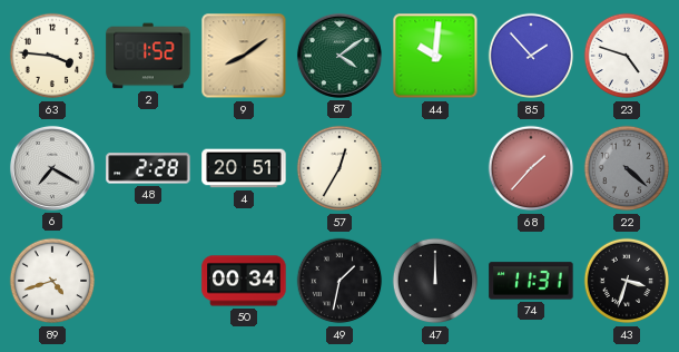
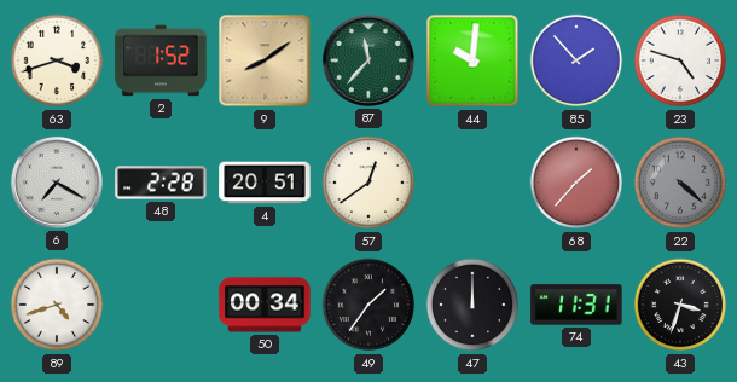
63: 3:46 -> 3:42
87: 4:09 -> 11:37
57: 12:35 -> 12:39
49: 1:32 -> 1:36
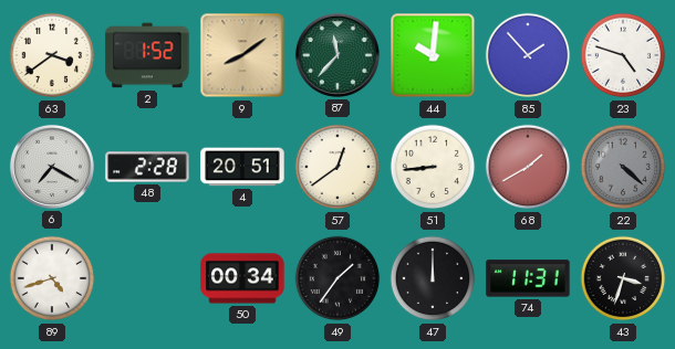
63: 3:42 -> 3:39
51: none -> 8:44
68: 1:37 -> 1:40
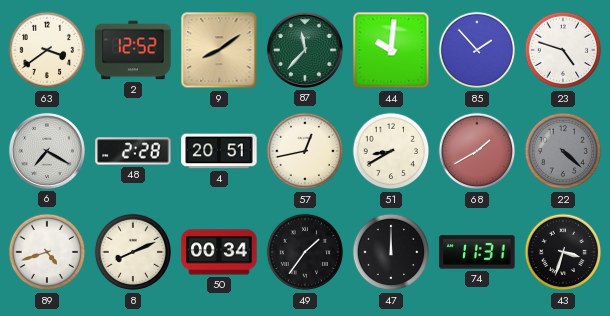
2: 1:52 -> 12:52
57: 12:39 -> 12:43
51: 8:44 -> 8:40
8: none -> 8:11
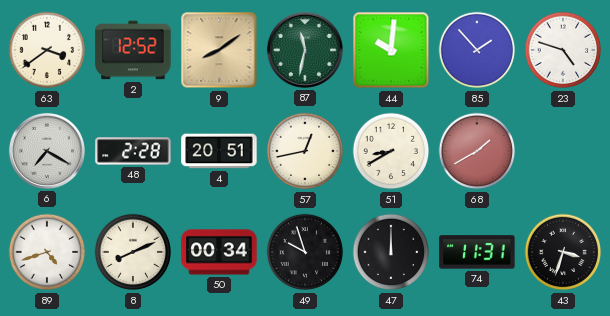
87: 11:37 -> 11:32
22: 4:22 -> none
49: 1:36 -> 9:57
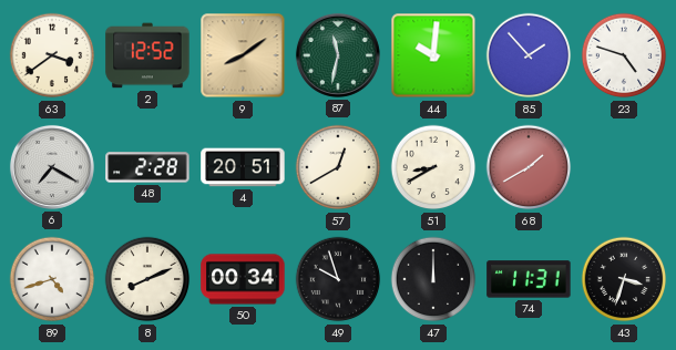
57: 12:43 -> 12:40
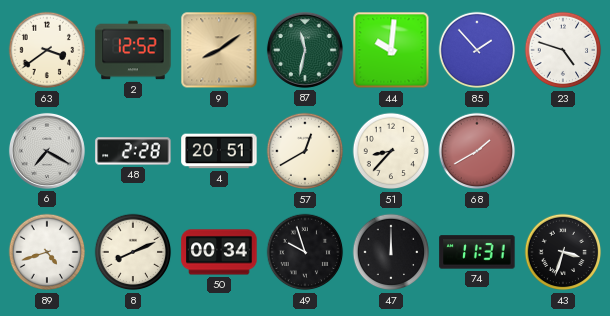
51: 8:40 -> 8:37
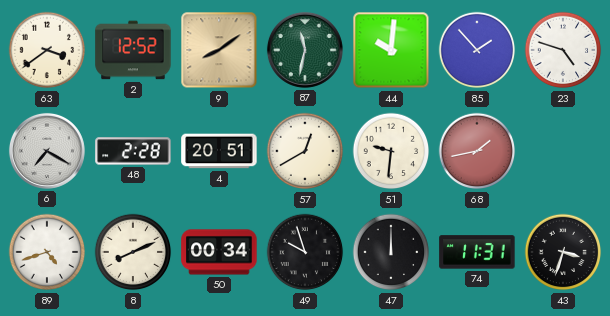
51: 8:37 -> 9:31
68: 1:40 -> 1:43
